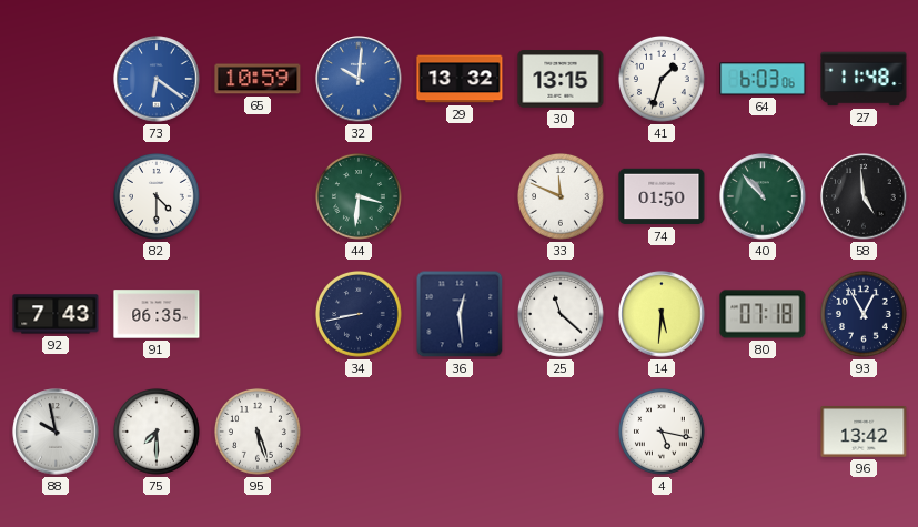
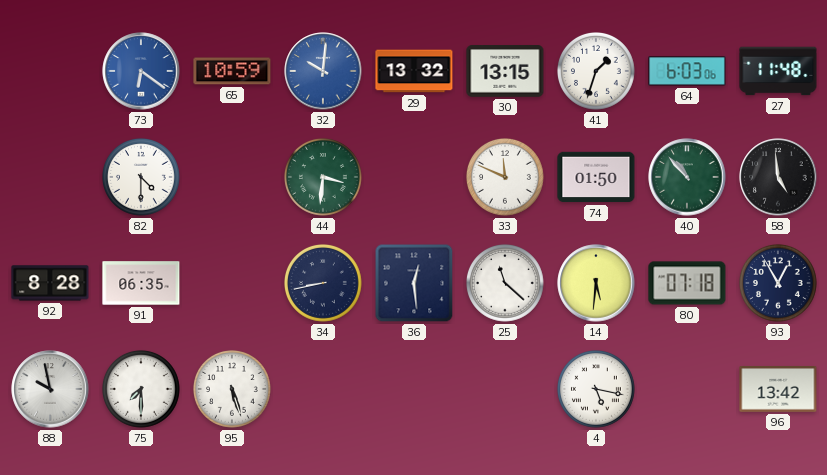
92: 7:43 -> 8:28
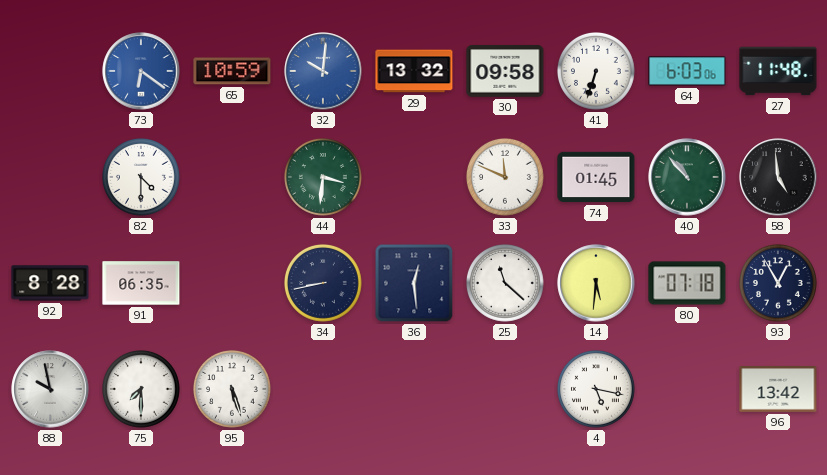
30: 13:15 -> 09:58
41: 1:33 -> 6:33
74: 01:50 -> 01:45
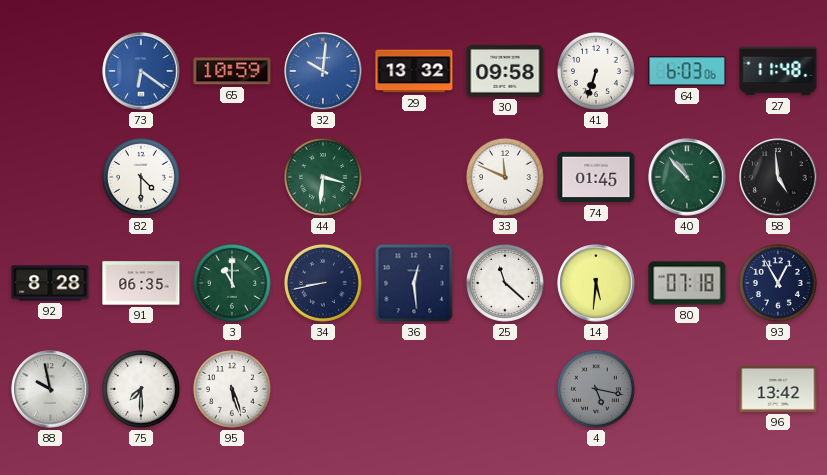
3: none -> 11:00
4 dial: white -> grey
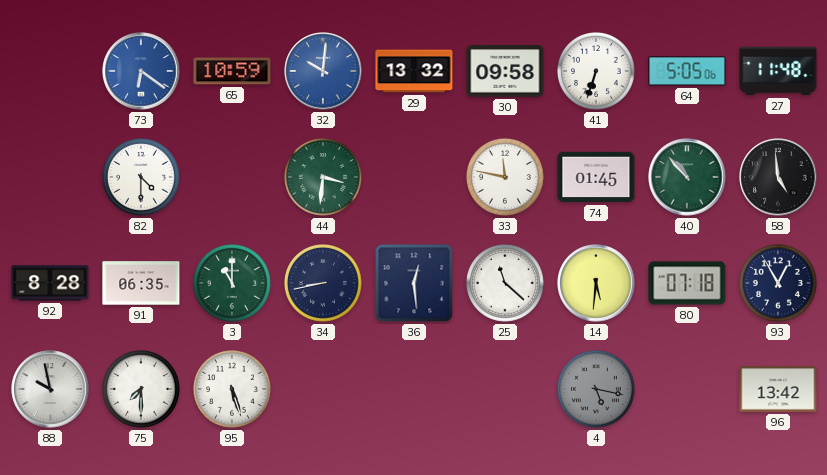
64: 6:03 -> 5:05
33: 11:49 -> 11:47
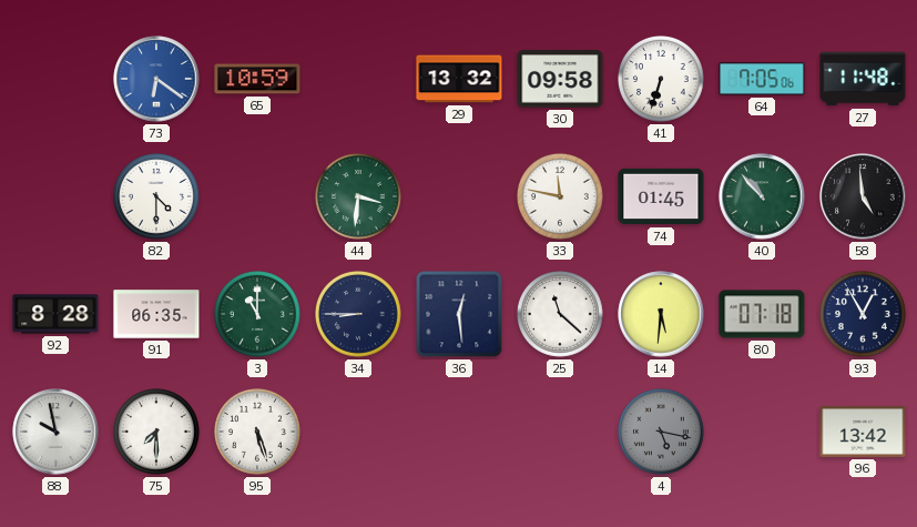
32: 10:01 -> none
64: 5:05 -> 7:05
34: 8:43 -> 8:45
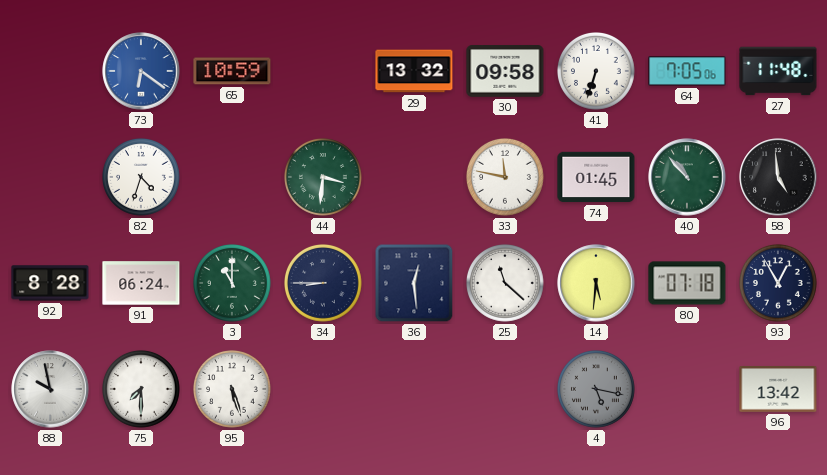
82: 4:30 -> 4:33
91: 06:35 -> 06:24
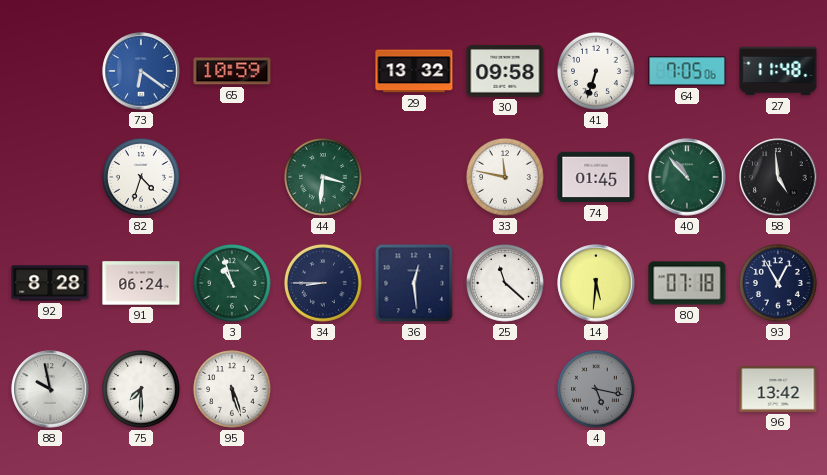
3: 11:00 -> 10:57
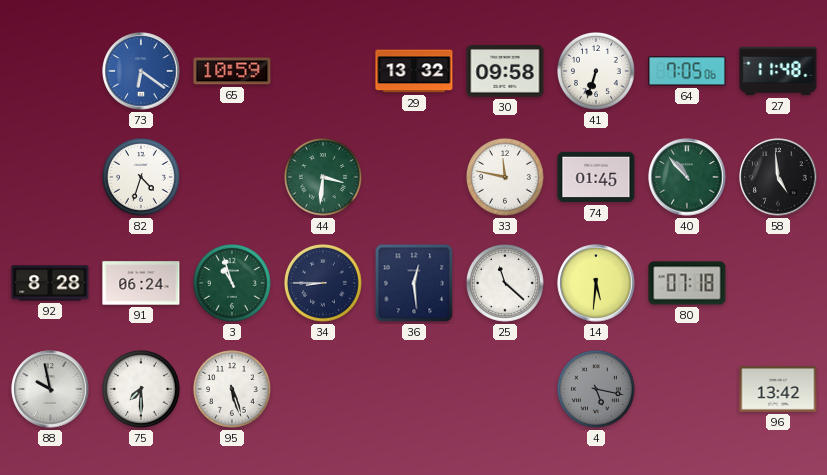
93: 12:55 -> none
